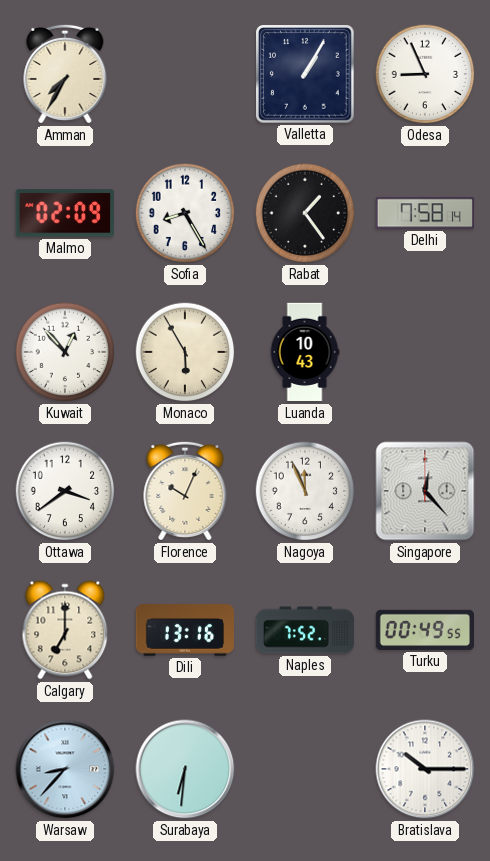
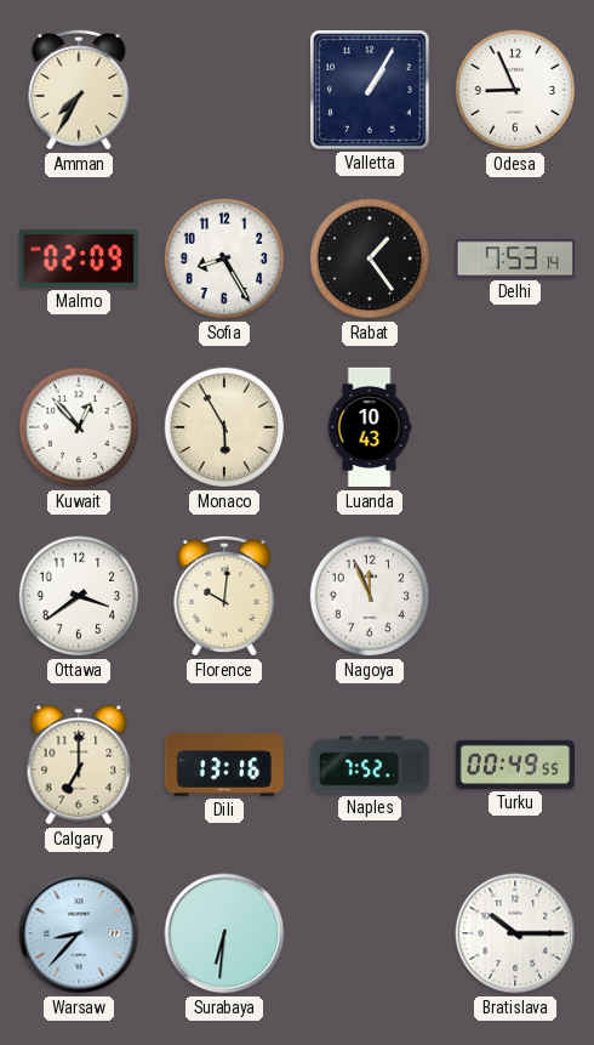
Delhi: 7:58 -> 7:53
Florence: 10:04 -> 10:01
Singapore: 12:23 -> none
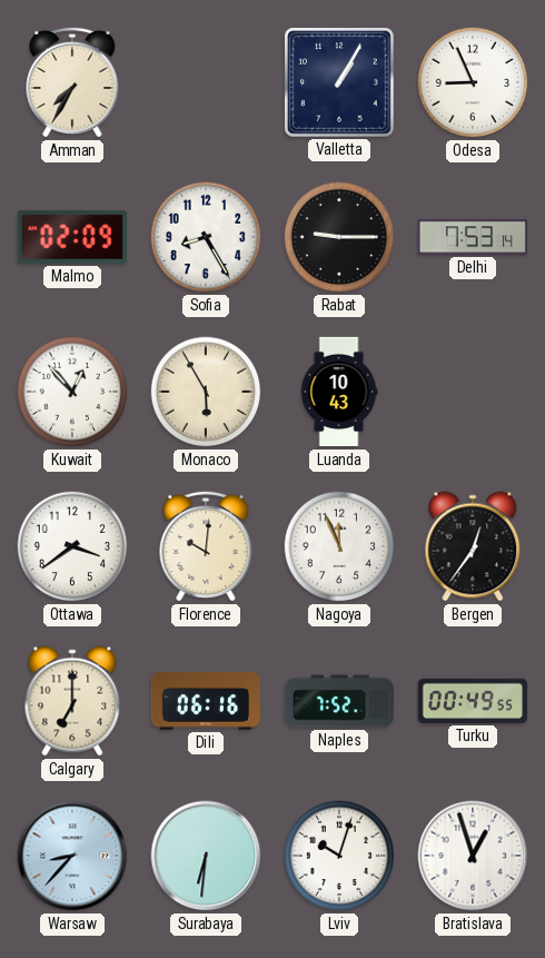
Rabat: 1:24 -> 9:15
Bergen: none -> 12:36
Dili: 13:16 -> 06:16
Lviv: none -> 10:03
Bratislava: 10:15 -> 12:57
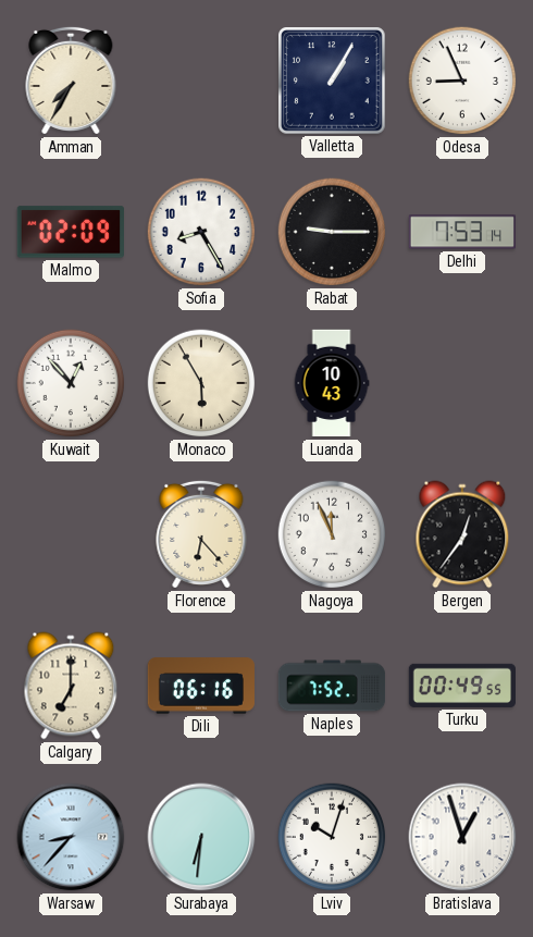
Ottawa: 3:39 -> none
Florence: 10:01 -> 6:23
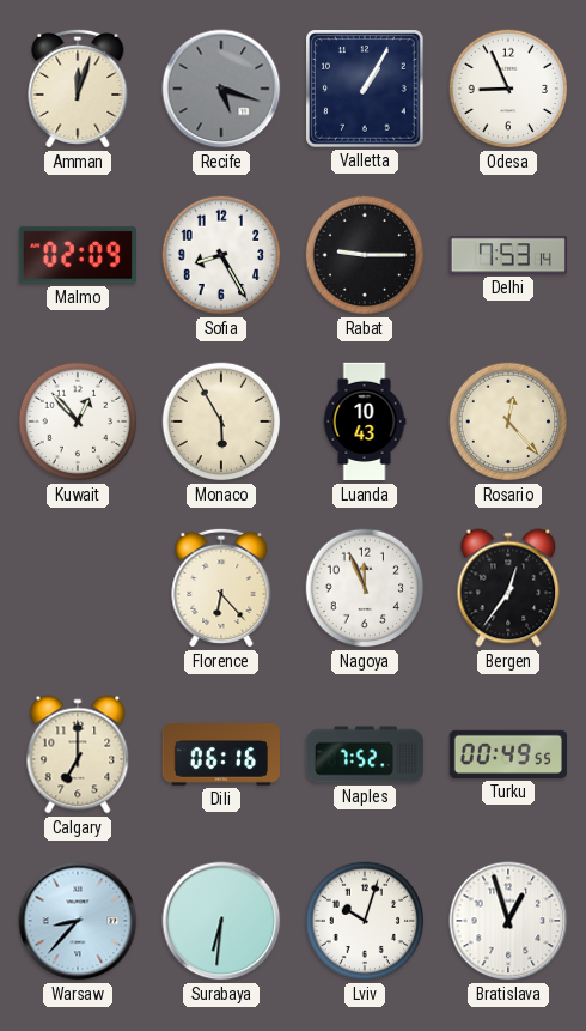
Amman: 7:35 -> 12:03
Recife: none -> 5:18
Rosario: none -> 12:23
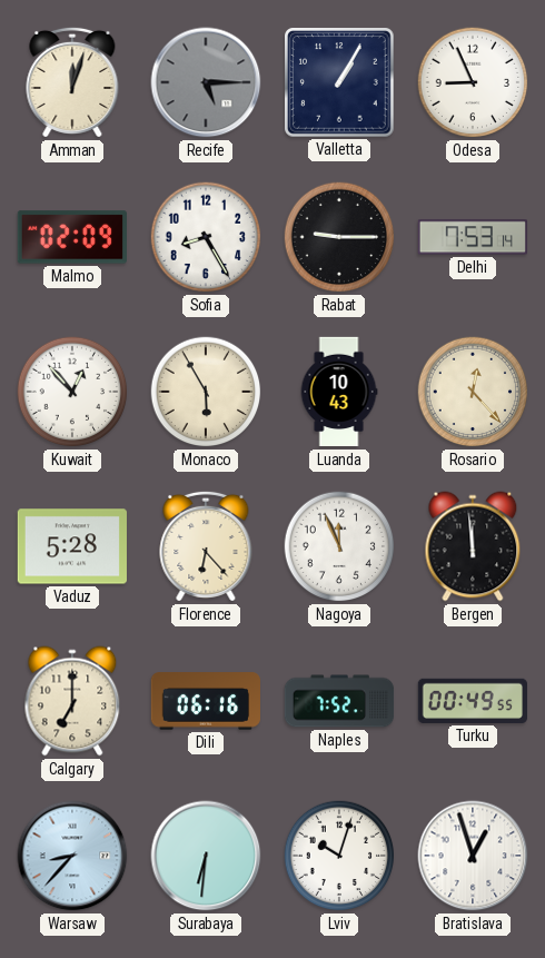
Recife: 5:18 -> 5:15
Vaduz: none -> 5:28
Bergen: 12:36 -> 11:59
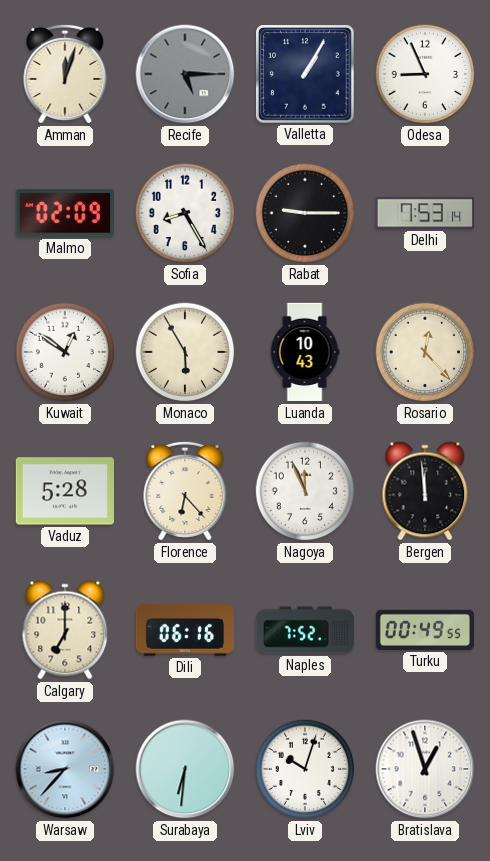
Kuwait: 12:53 -> 12:51
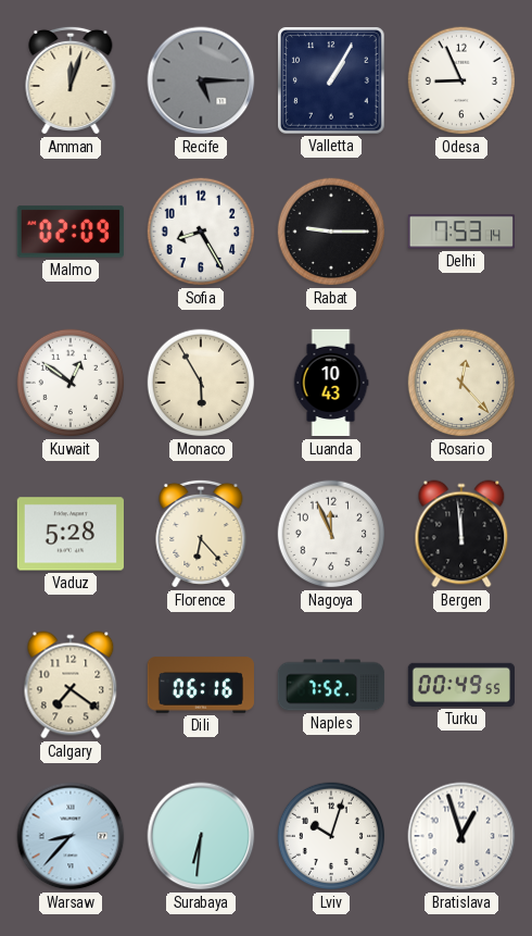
Calgary: 7:00 -> 7:21
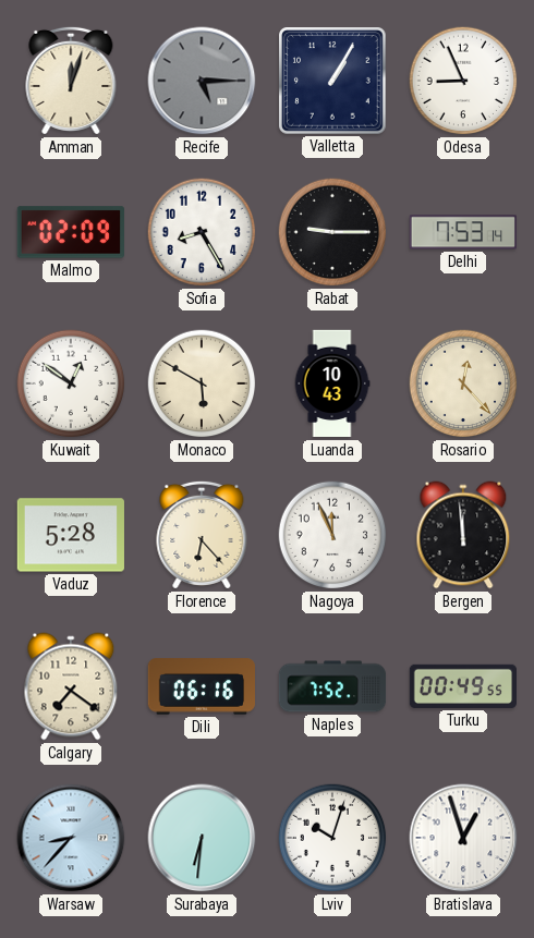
Monaco: 5:55 -> 5:50
